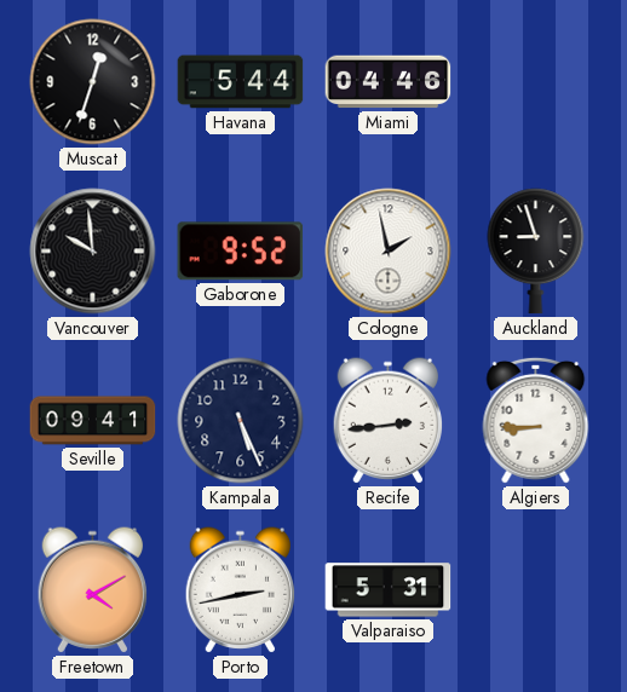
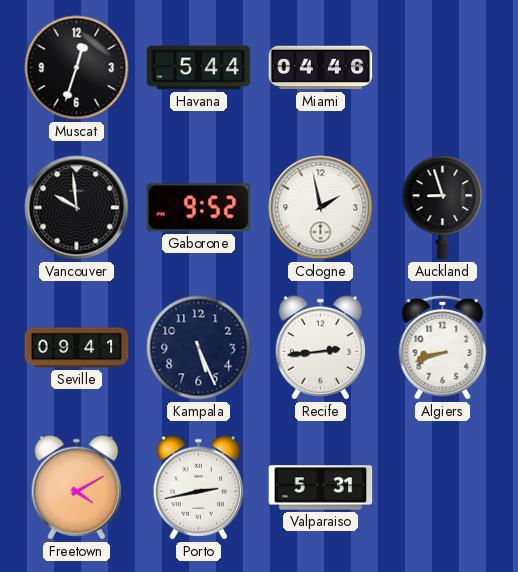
Algiers: 8:45 -> 8:42
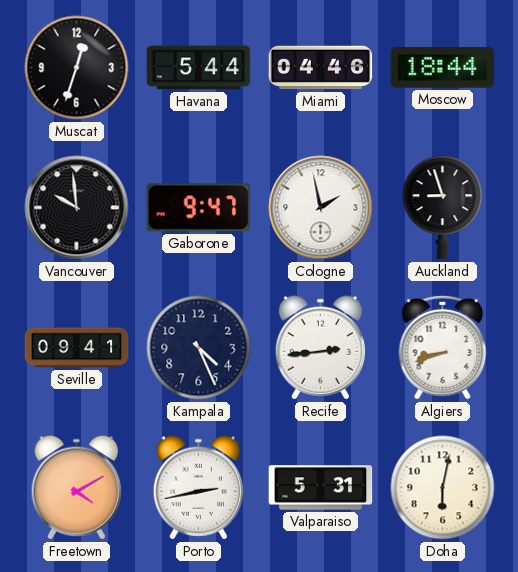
Moscow: none -> 18:44
Gaborone: 9:52 -> 9:47
Kampala: 5:26 -> 4:26
Doha: none -> 6:02
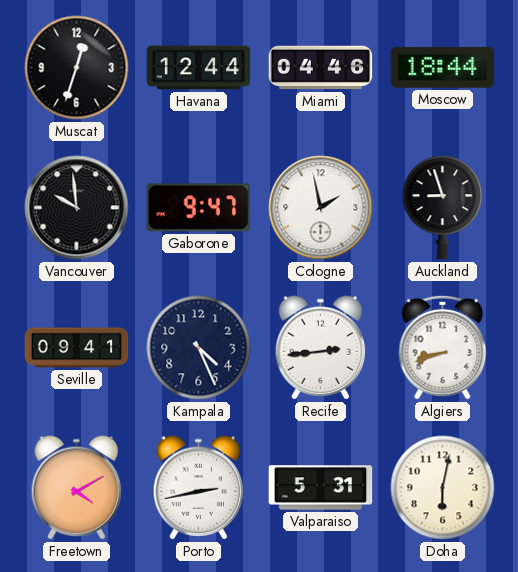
Havana: 5:44 -> 12:44
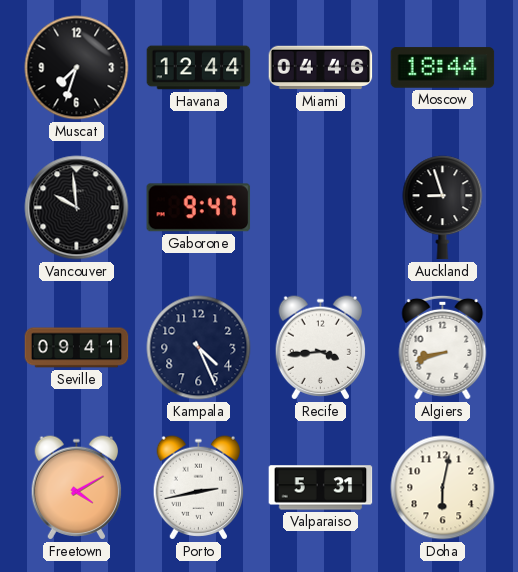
Muscat: 12:33 -> 7:33
Cologne: 1:58 -> none
Recife: 2:44 -> 3:44
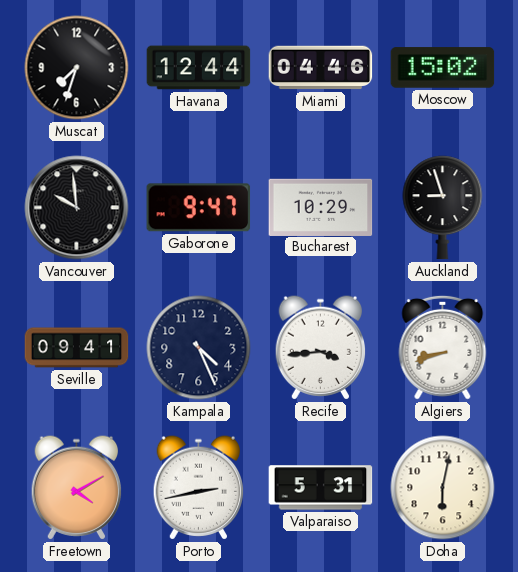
Moscow: 18:44 -> 15:02
Bucharest: none -> 10:29
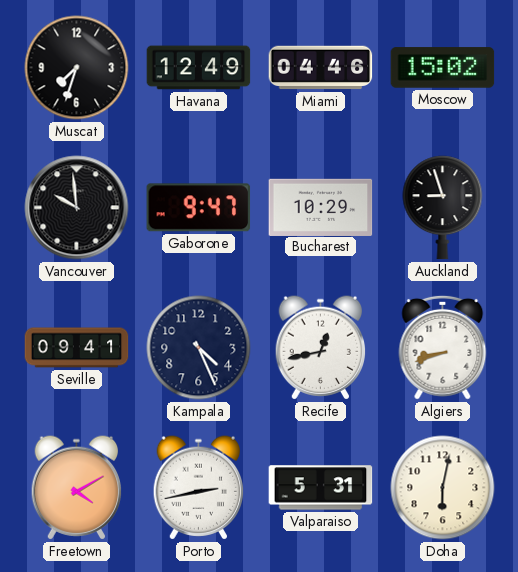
Havana: 12:44 -> 12:49
Recife: 3:44 -> 12:43
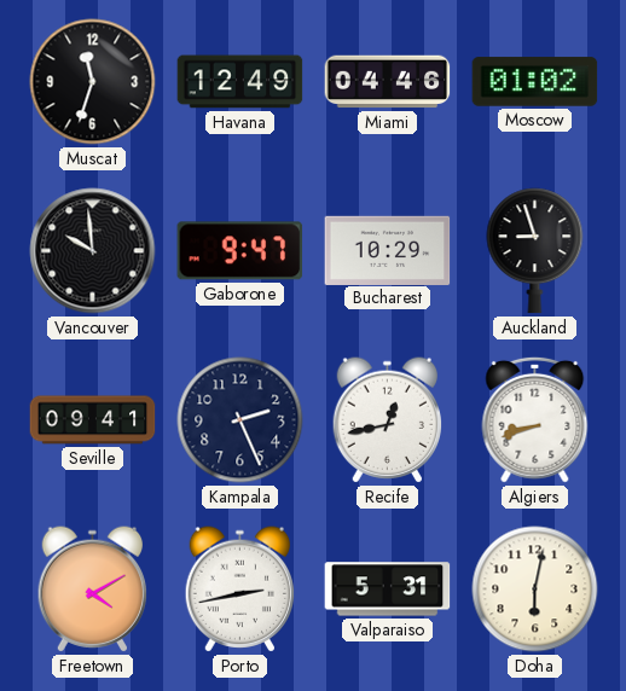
Muscat: 7:33 -> 11:33
Moscow: 15:02 -> 01:02
Kampala: 4:26 -> 2:26
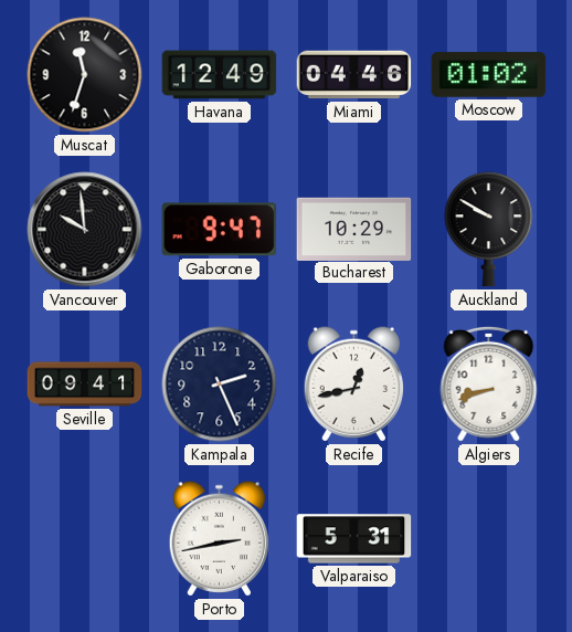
Auckland: 8:57 -> 9:50
Freetown: 4:10 -> none
Doha: 6:02 -> none
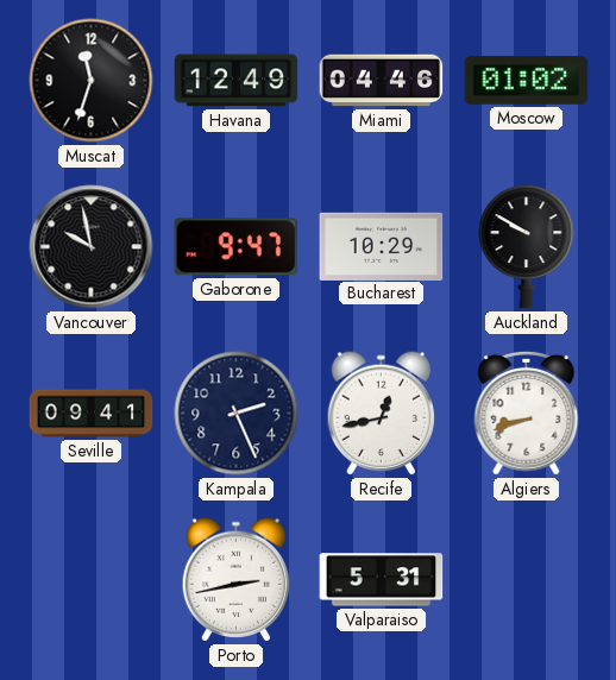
Vancouver: 9:59 -> 9:58
